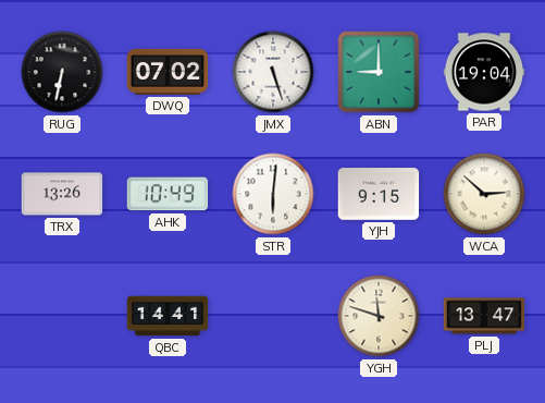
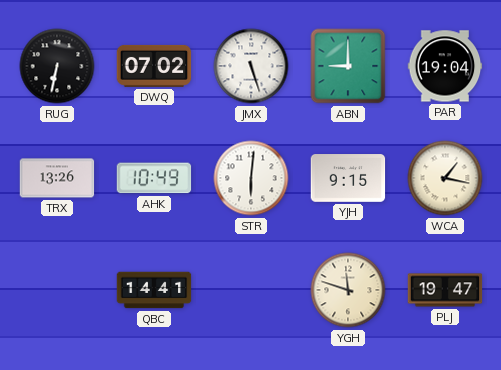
WCA: 2:52 -> 1:17
PLJ: 13:47 -> 19:47
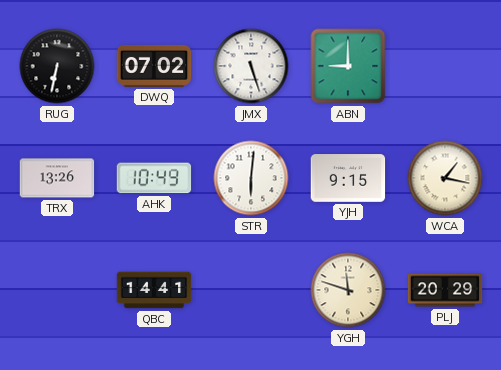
PAR: 19:04 -> none
PLJ: 19:47 -> 20:29
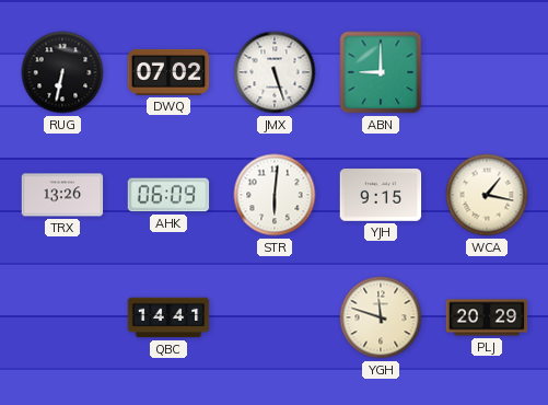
AHK: 10:49 -> 06:09
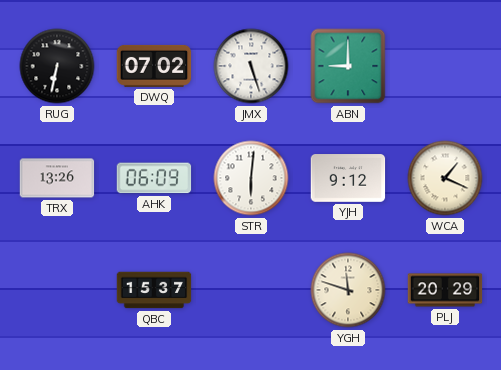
YJH: 9:15 -> 9:12
WCA: 1:17 -> 1:19
QBC: 14:41 -> 15:37
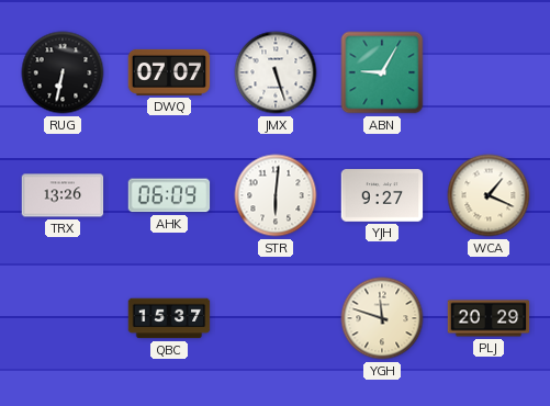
DWQ: 07:02 -> 07:07
ABN: 9:00 -> 9:05
YJH: 9:12 -> 9:27
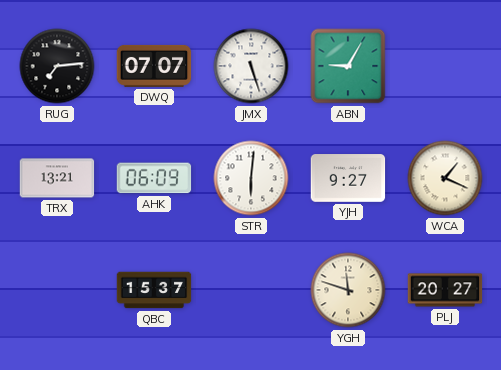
RUG: 6:32 -> 7:14
TRX: 13:26 -> 13:21
PLJ: 20:29 -> 20:27
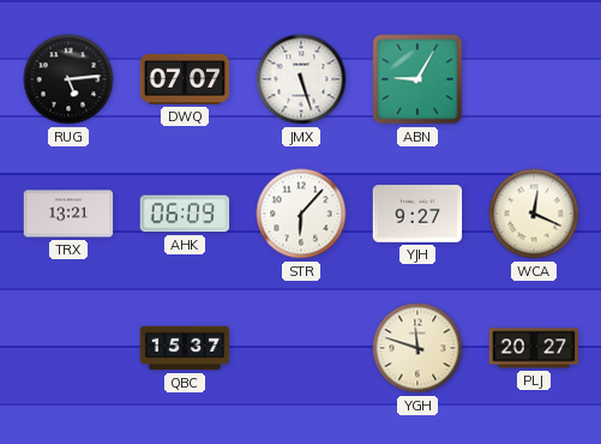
RUG: 7:14 -> 5:14
STR: 6:01 -> 6:07
WCA: 1:19 -> 12:19
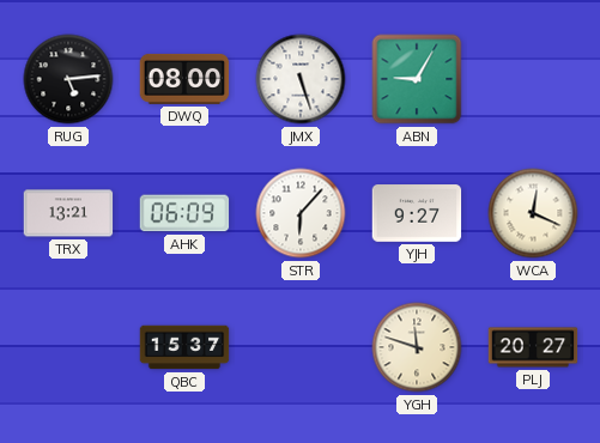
DWQ: 07:07 -> 08:00
